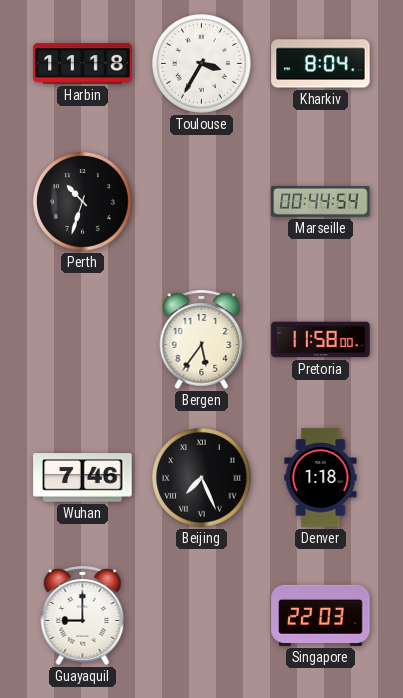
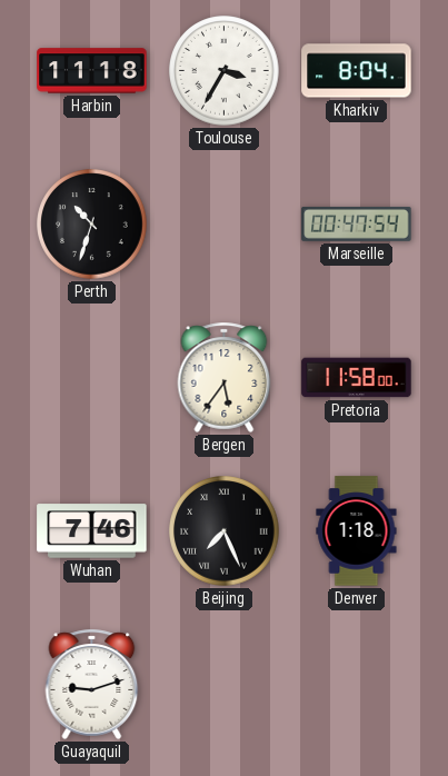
Marseille: 00:44 -> 00:47
Guayaquil: 9:00 -> 9:12
Singapore: 22:03 -> none
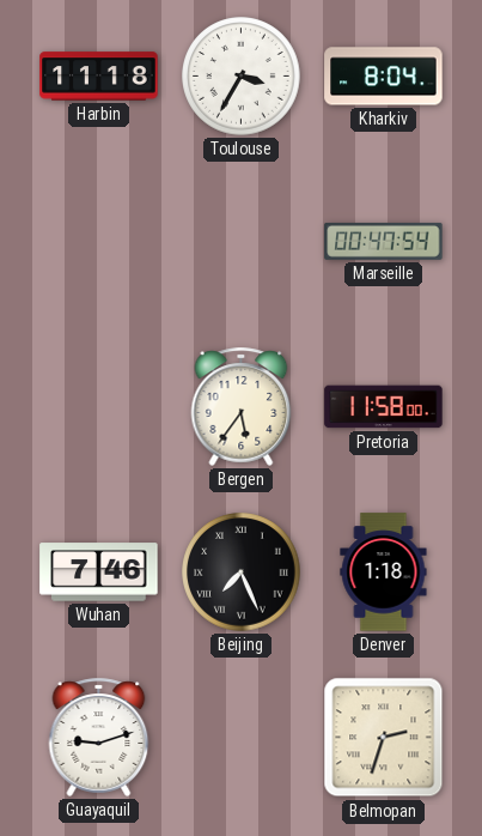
Perth: 10:33 -> none
Belmopan: none -> 2:33
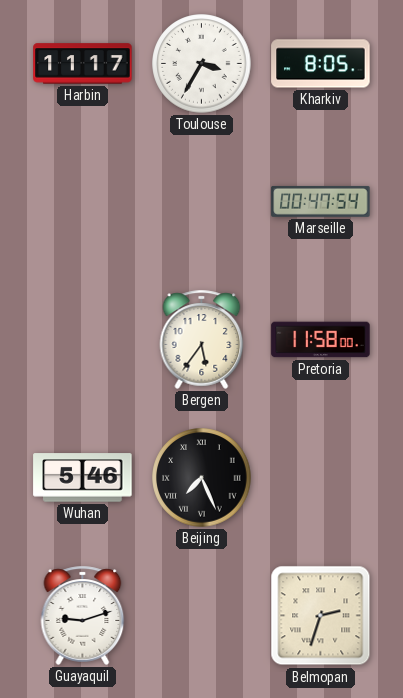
Harbin: 11:18 -> 11:17
Kharkiv: 8:04 -> 8:05
Wuhan: 7:46 -> 5:46
Denver: 1:18 -> none
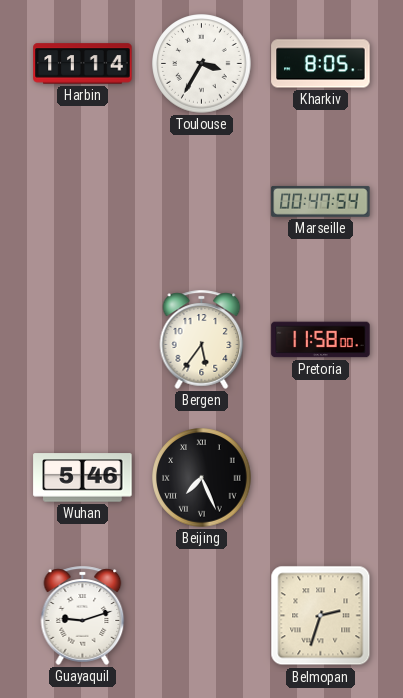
Harbin: 11:17 -> 11:14
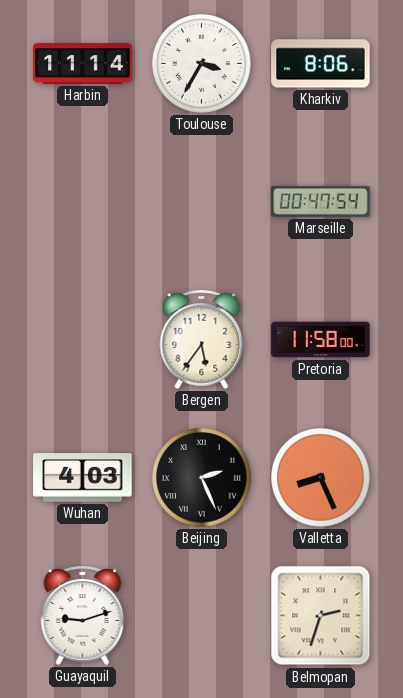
Kharkiv: 8:05 -> 8:06
Wuhan: 5:46 -> 4:03
Beijing: 7:26 -> 2:26
Valletta: none -> 8:26
